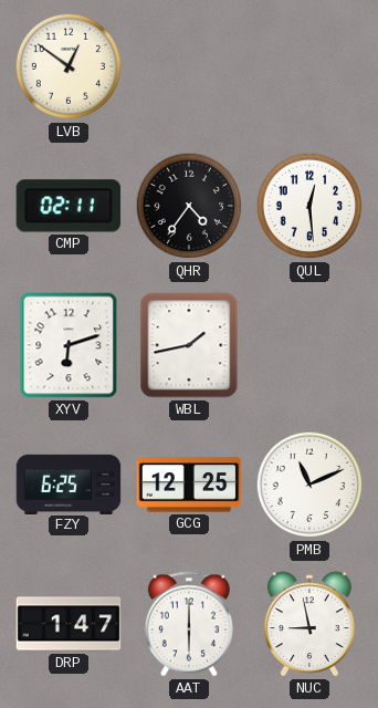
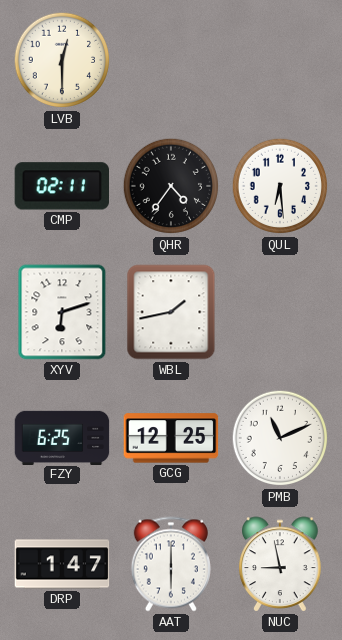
LVB: 12:51 -> 12:30
QUL: 12:29 -> 6:29
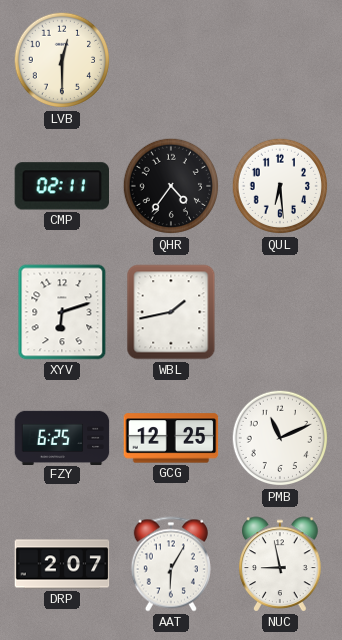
DRP: 1:47 -> 2:07
AAT: 6:00 -> 6:05
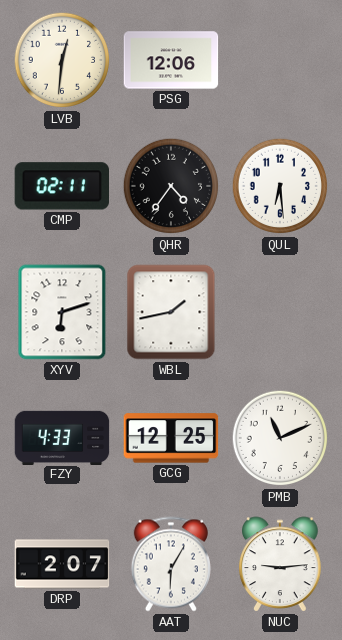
LVB: 12:30 -> 12:31
PSG: none -> 12:06
FZY: 6:25 -> 4:33
NUC: 8:58 -> 9:14
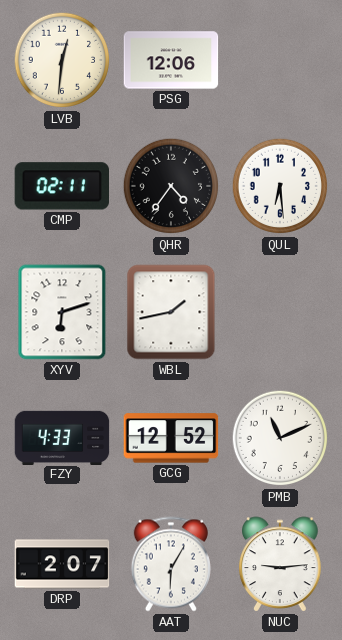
GCG: 12:25 -> 12:52
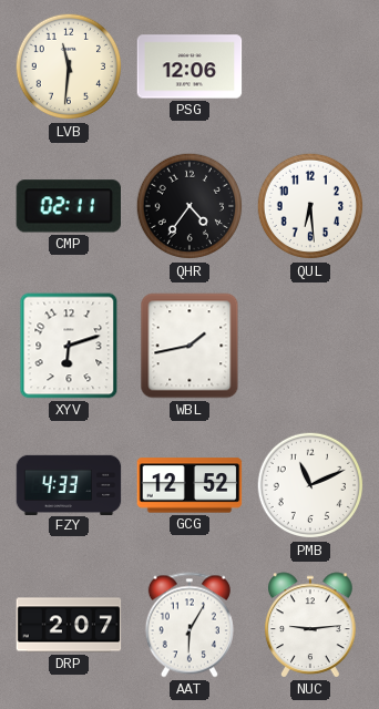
LVB: 12:31 -> 11:31
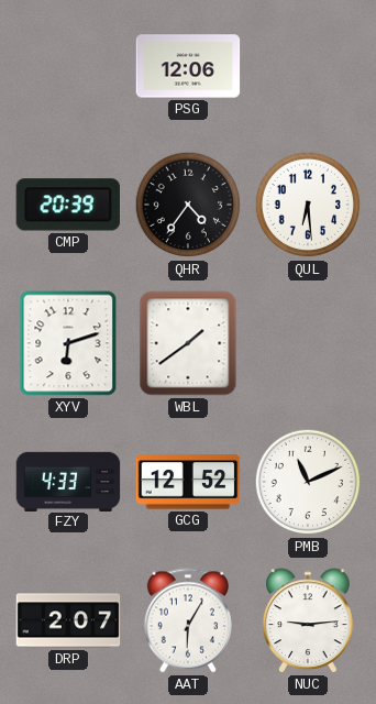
LVB: 11:31 -> none
CMP: 02:11 -> 20:39
WBL: 1:43 -> 1:39
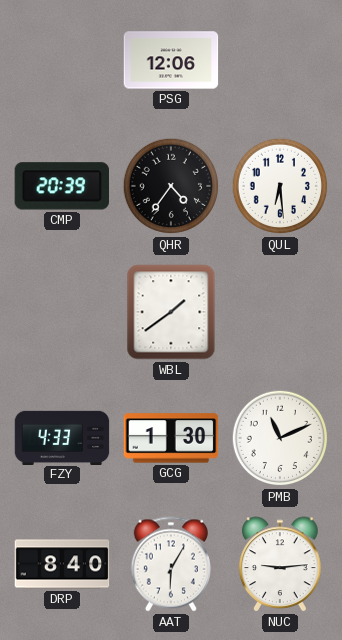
XYV: 6:12 -> none
GCG: 12:52 -> 1:30
DRP: 2:07 -> 8:40
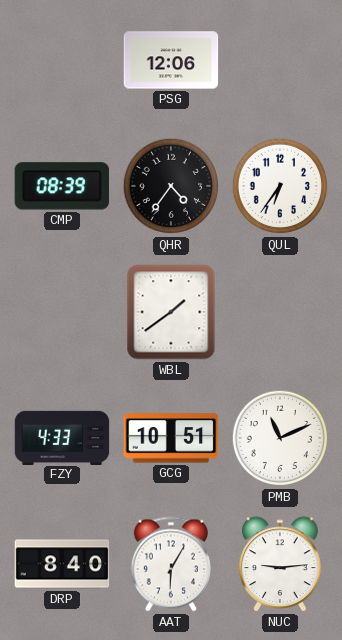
CMP: 20:39 -> 08:39
QUL: 6:29 -> 6:36
GCG: 1:30 -> 10:51
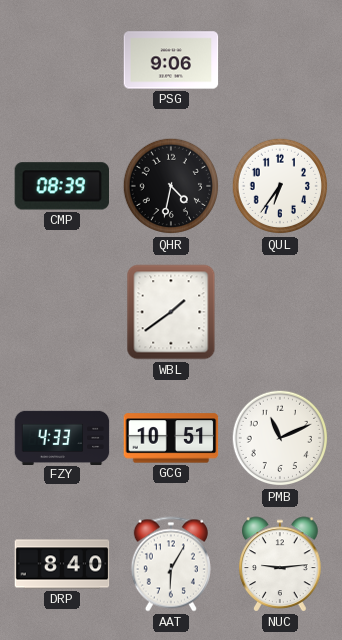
PSG: 12:06 -> 9:06
QHR: 4:36 -> 4:32
